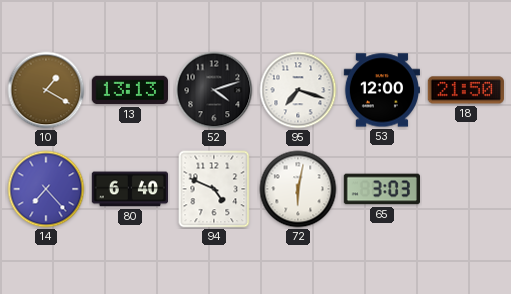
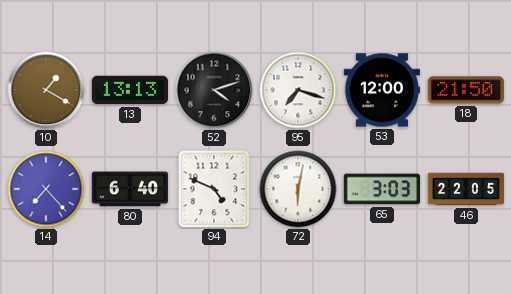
46: none -> 22:05
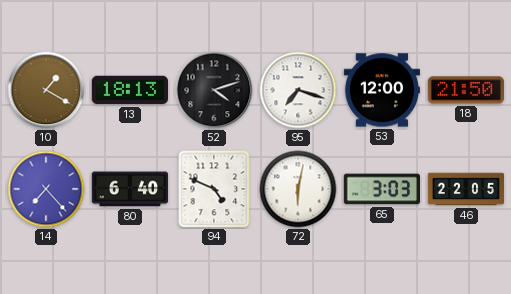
13: 13:13 -> 18:13
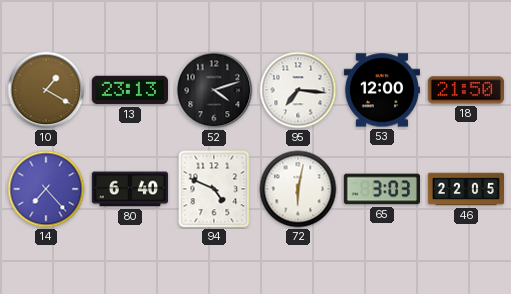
13: 18:13 -> 23:13
95: 7:18 -> 7:16
